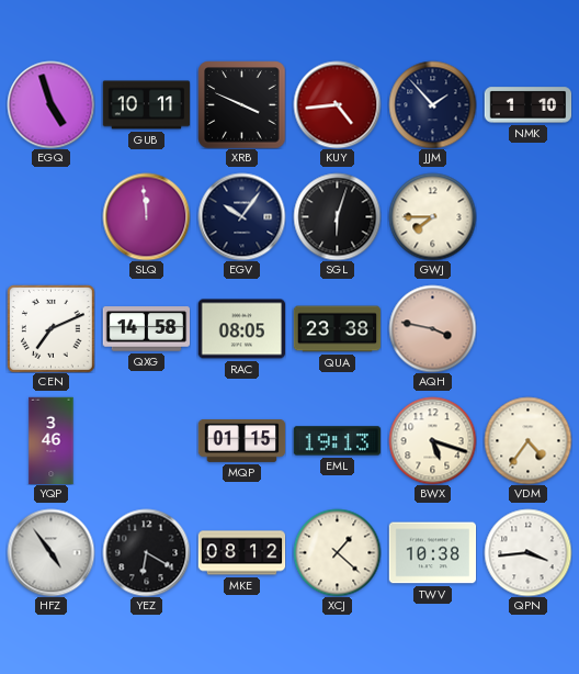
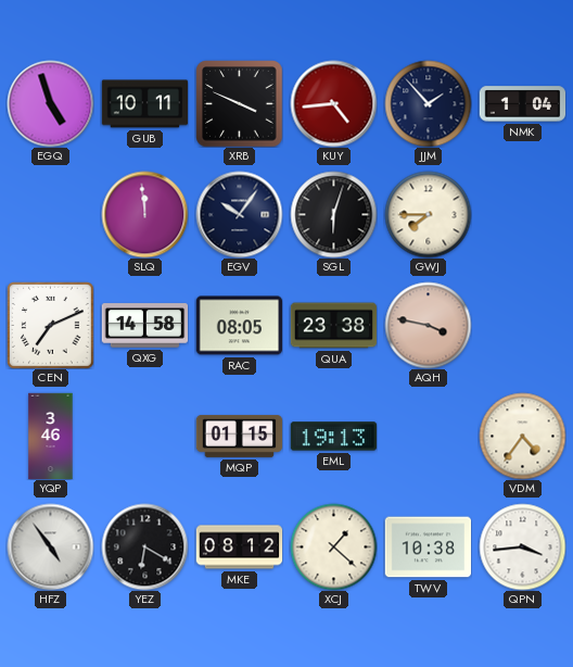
NMK: 1:10 -> 1:04
BWX: 5:18 -> none
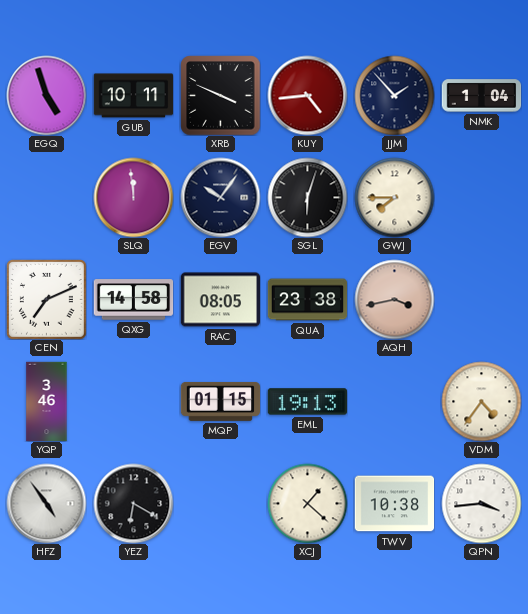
AQH: 3:47 -> 3:43
MKE: 08:12 -> none
